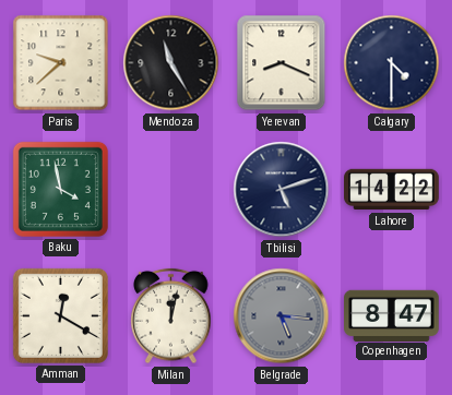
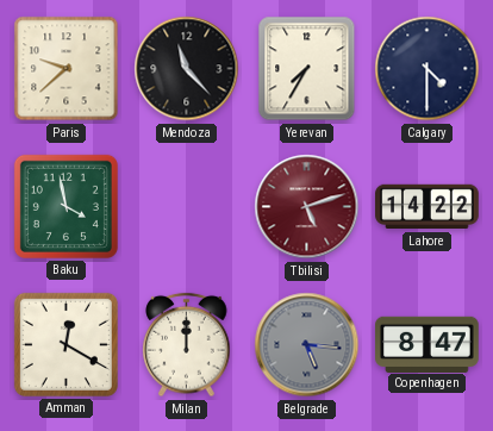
Mendoza: 11:25 -> 11:23
Yerevan: 8:19 -> 7:35
Tbilisi dial: navy -> burgundy
Milan: 12:02 -> 12:00
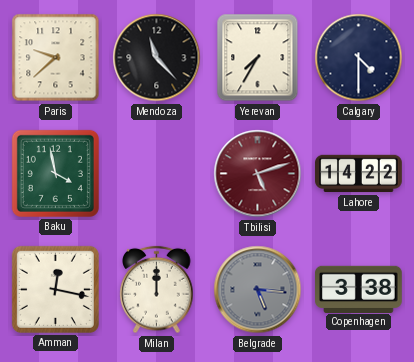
Amman: 12:20 -> 12:17
Copenhagen: 8:47 -> 3:38
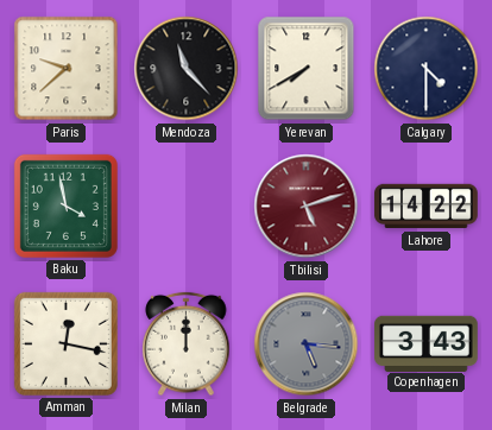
Yerevan: 7:35 -> 7:40
Copenhagen: 3:38 -> 3:43
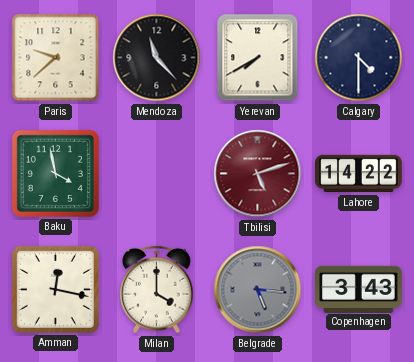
Milan: 12:00 -> 4:00
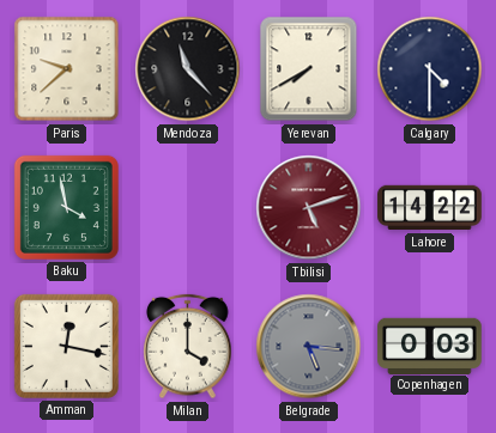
Copenhagen: 3:43 -> 0:03
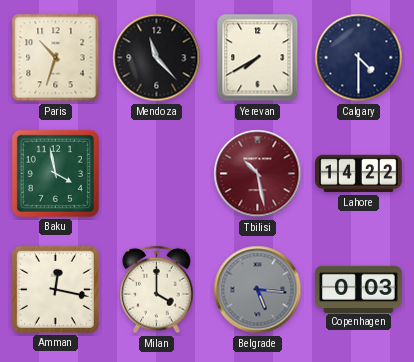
Paris: 9:38 -> 10:33
Tbilisi: 5:12 -> 10:28
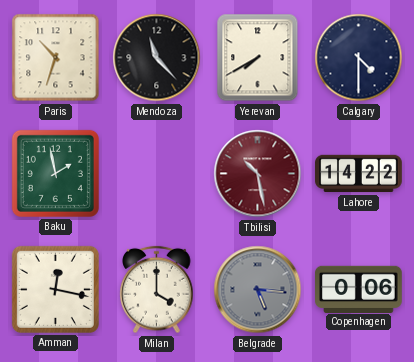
Baku: 3:58 -> 1:58
Copenhagen: 0:03 -> 0:06
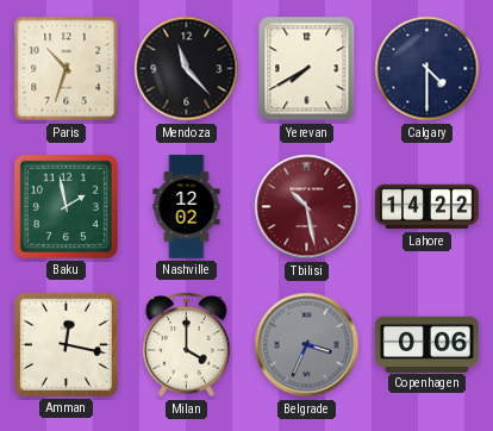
Nashville: none -> 12:02
Belgrade: 5:16 -> 3:34
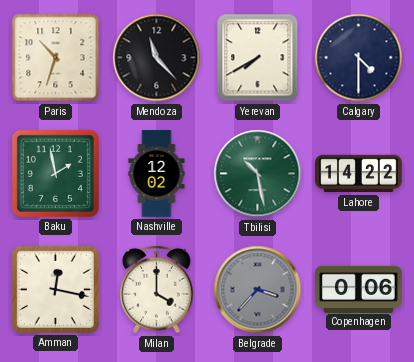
Tbilisi dial: burgundy -> green
Belgrade: 3:34 -> 3:37
